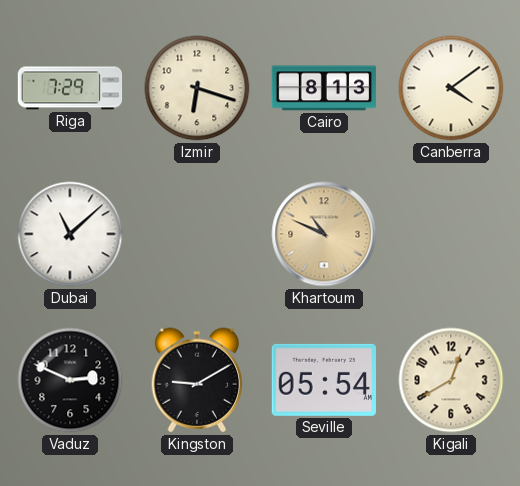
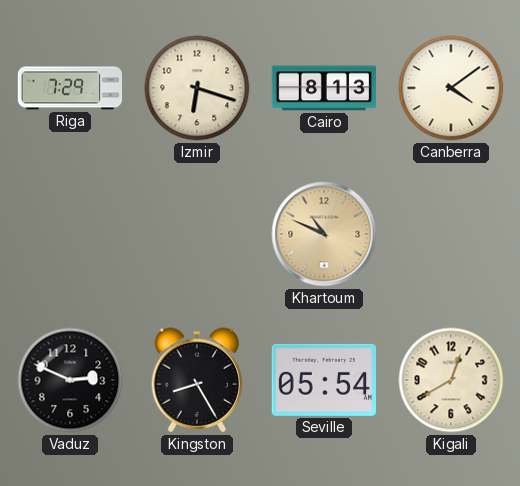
Dubai: 11:08 -> none
Kingston: 9:10 -> 8:25
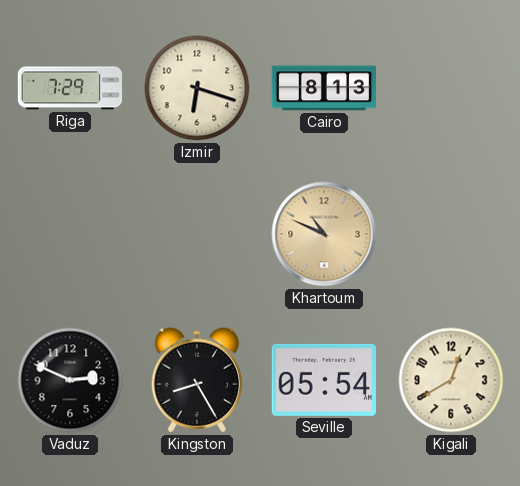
Canberra: 4:09 -> none
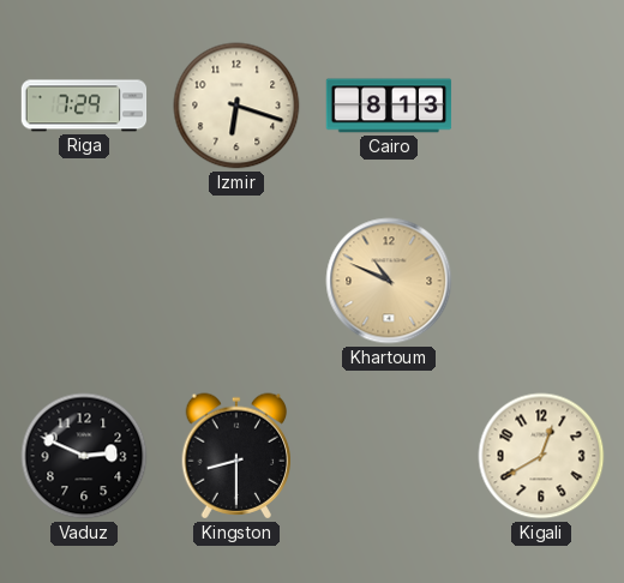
Kingston: 8:25 -> 8:30
Seville: 05:54 -> none
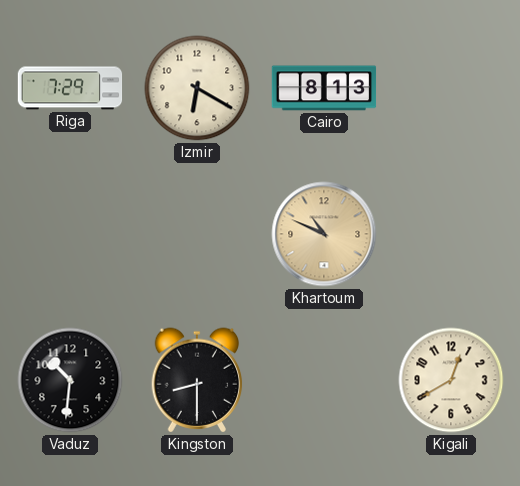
Izmir: 6:18 -> 6:20
Vaduz: 2:49 -> 10:31
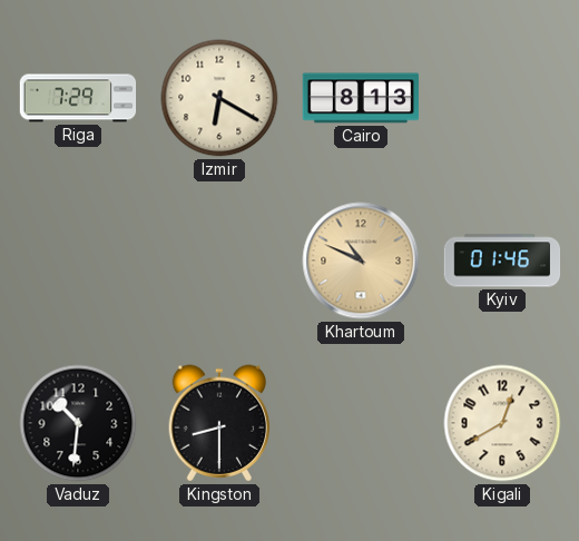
Kyiv: none -> 01:46
